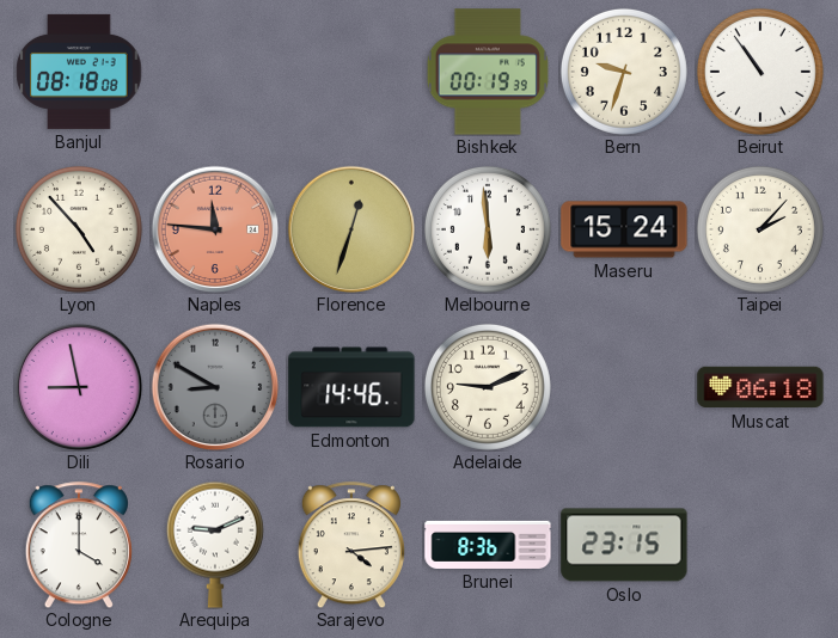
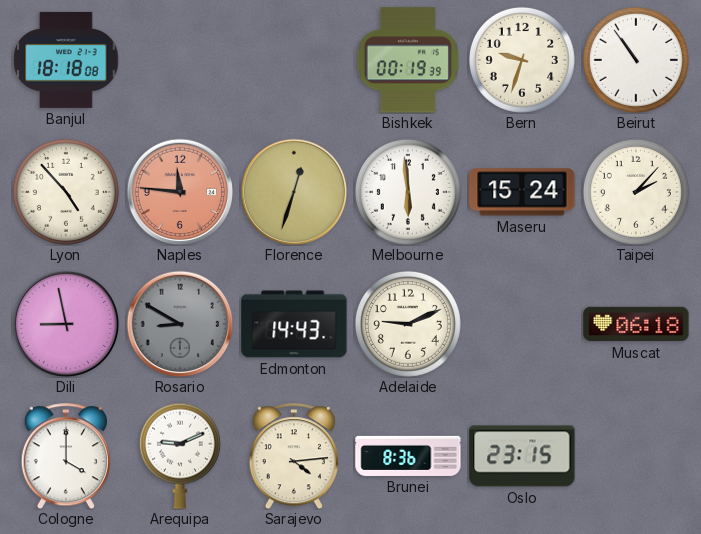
Banjul: 08:18 -> 18:18
Edmonton: 14:46 -> 14:43
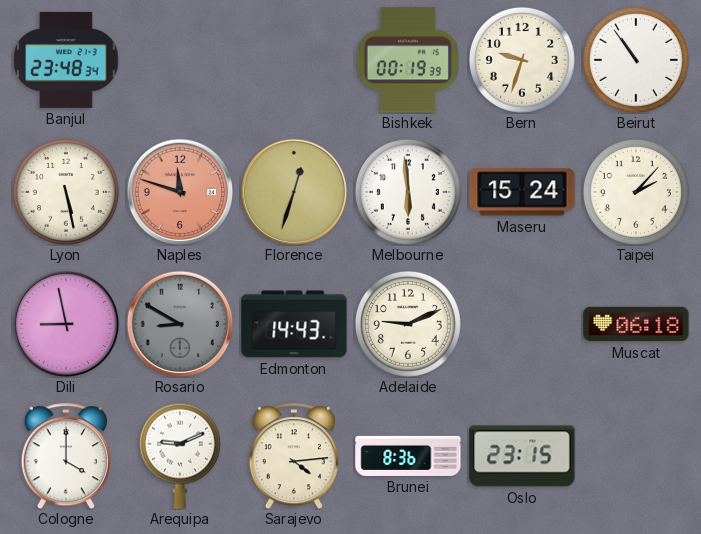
Banjul: 18:18 -> 23:48
Lyon: 4:53 -> 5:28
Naples: 11:46 -> 11:48
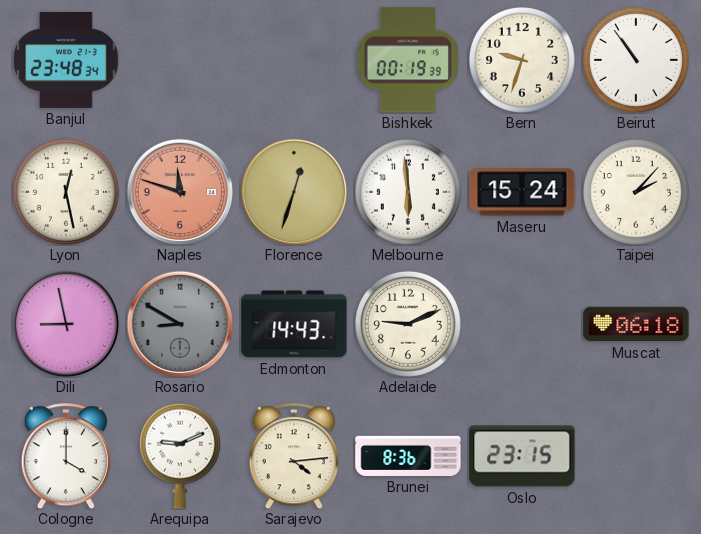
Lyon: 5:28 -> 12:28
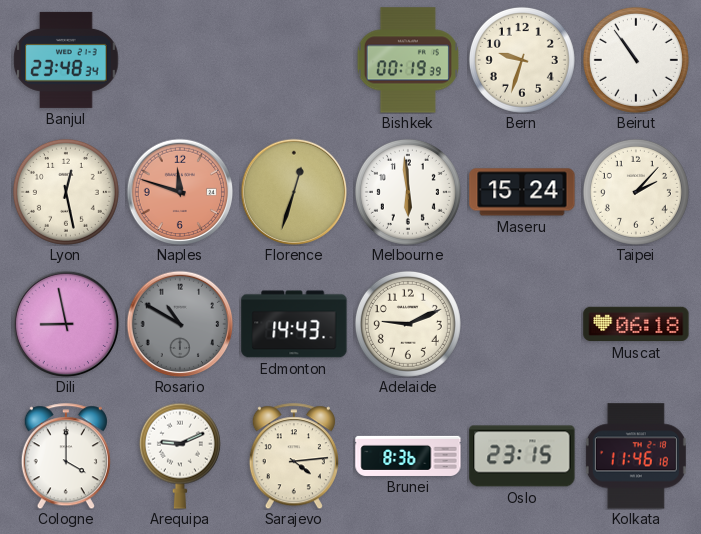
Rosario: 8:50 -> 10:50
Kolkata: none -> 11:46
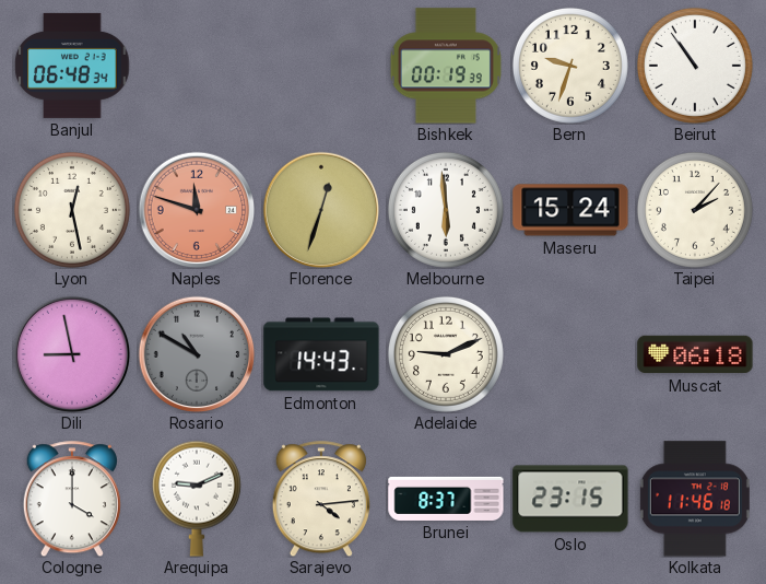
Banjul: 23:48 -> 06:48
Brunei: 8:36 -> 8:37
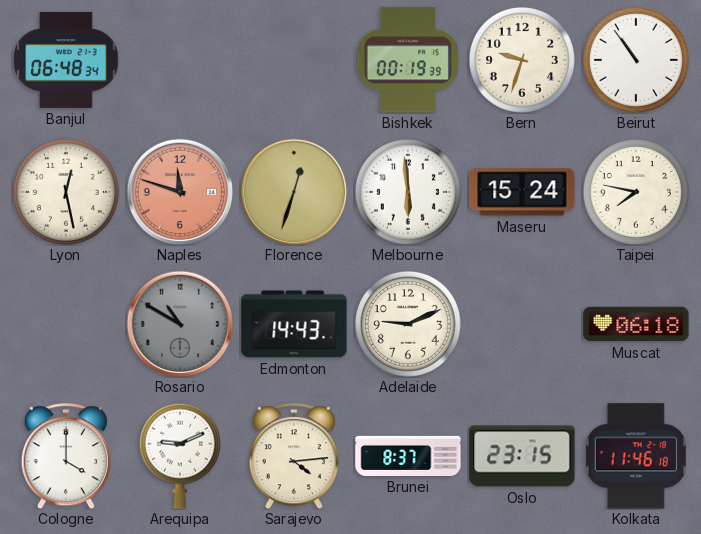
Taipei: 2:07 -> 7:47
Dili: 8:58 -> none
